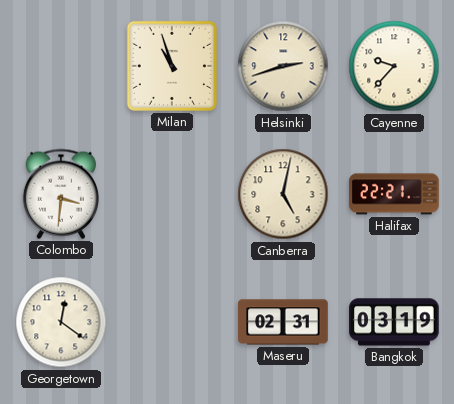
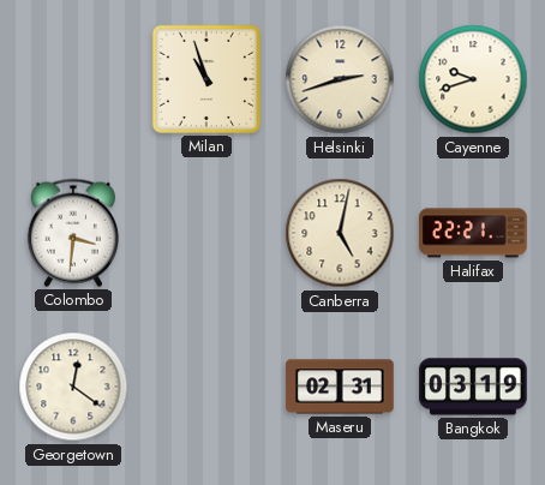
Cayenne: 9:37 -> 9:42
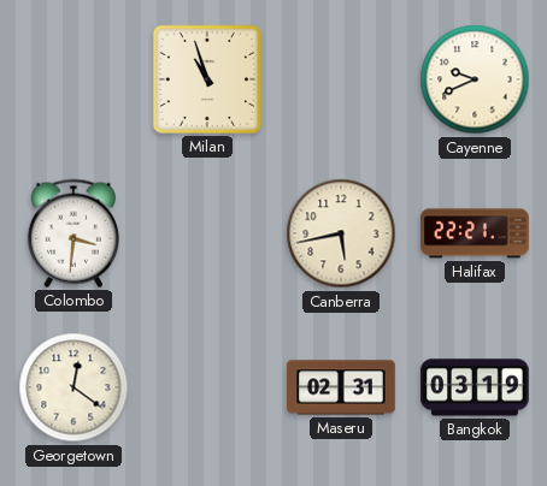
Helsinki: 2:42 -> none
Cayenne: 9:42 -> 9:41
Canberra: 5:02 -> 5:43
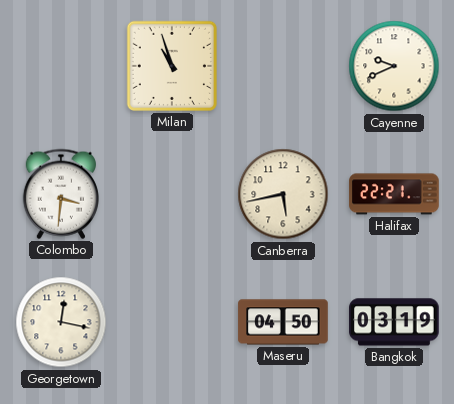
Georgetown: 12:21 -> 12:17
Maseru: 02:31 -> 04:50
